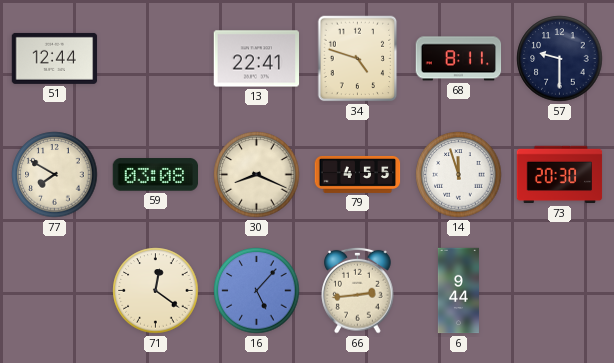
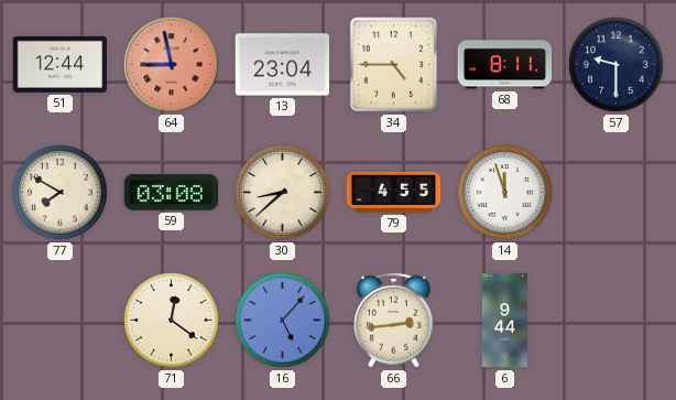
64: none -> 8:58
13: 22:41 -> 23:04
34: 4:48 -> 4:45
30: 8:19 -> 8:38
73: 20:30 -> none
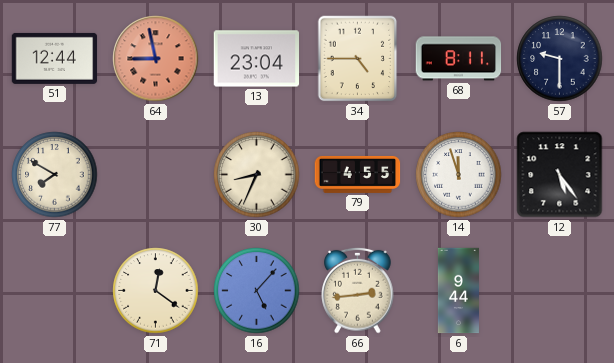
59: 03:08 -> none
30: 8:38 -> 8:34
12: none -> 5:24
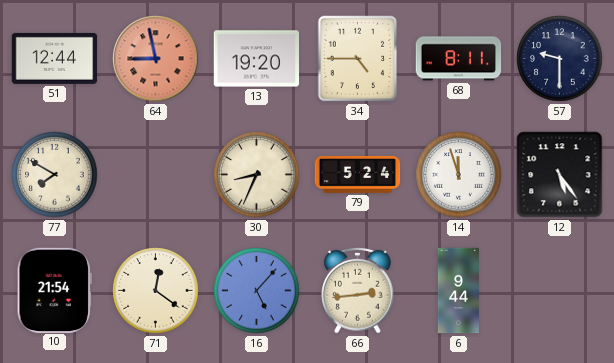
13: 23:04 -> 19:20
79: 4:55 -> 5:24
10: none -> 21:54
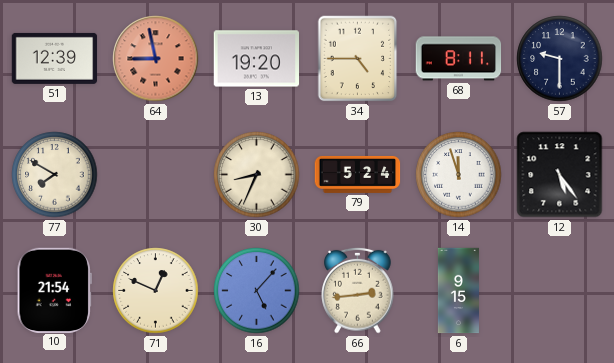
51: 12:44 -> 12:39
71: 12:21 -> 12:49
6: 9:44 -> 9:15
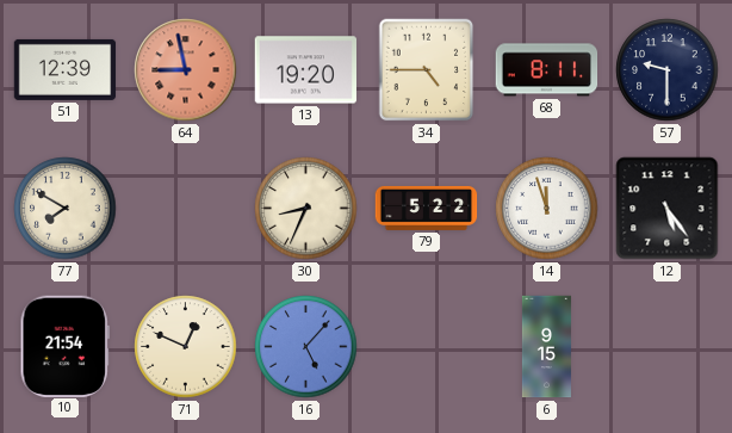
79: 5:24 -> 5:22
66: 2:44 -> none
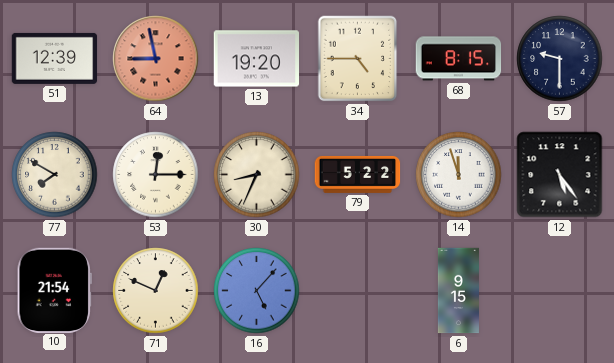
68: 8:11 -> 8:15
53: none -> 12:15
